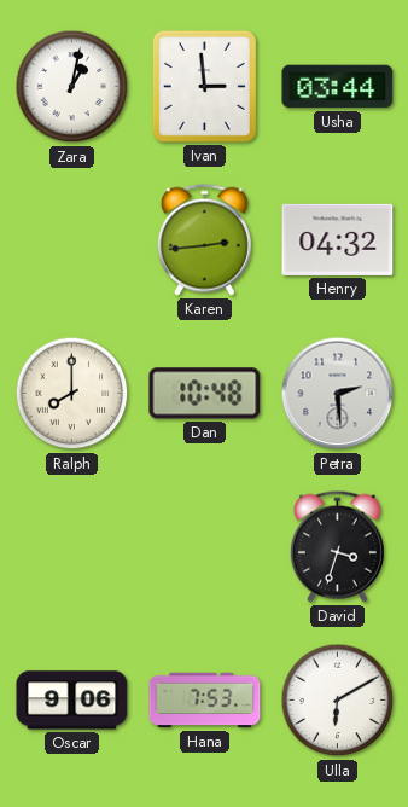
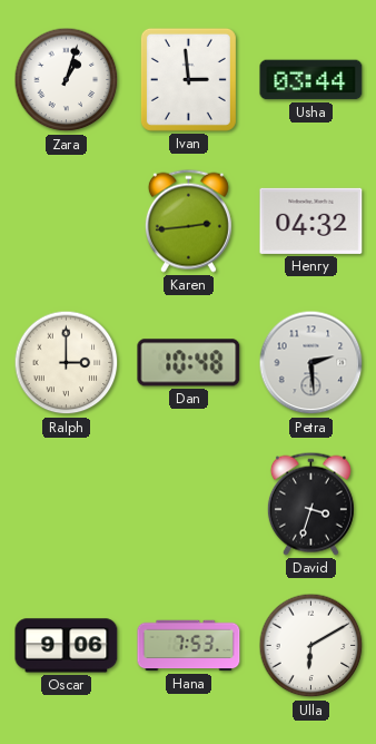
Zara: 1:02 -> 1:03
Ralph: 8:00 -> 3:00
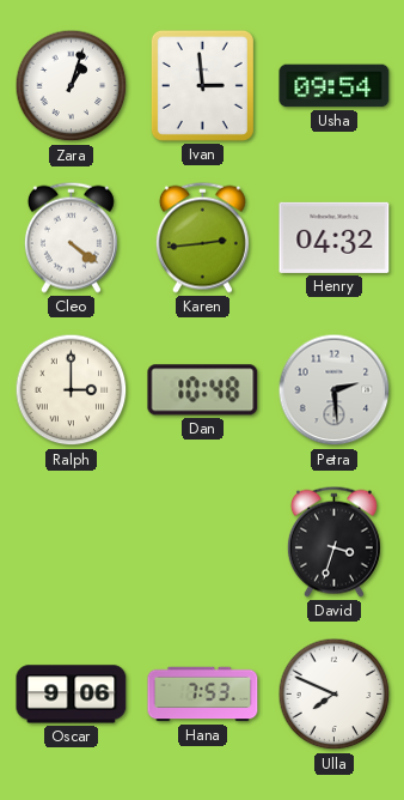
Usha: 03:44 -> 09:54
Cleo: none -> 4:21
Ulla: 6:10 -> 7:49
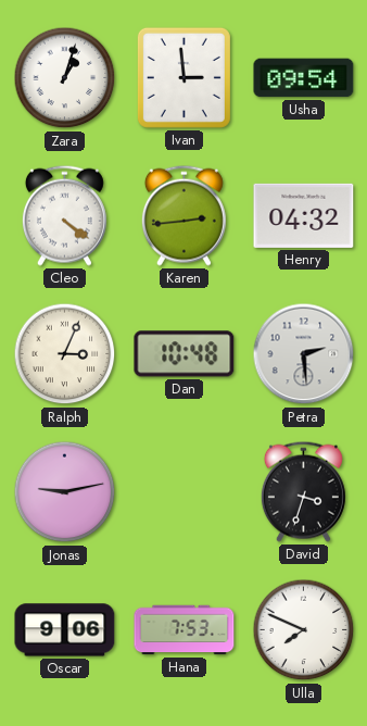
Ralph: 3:00 -> 3:04
Jonas: none -> 9:13
